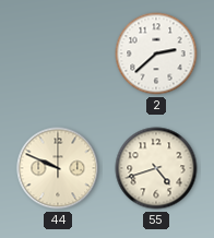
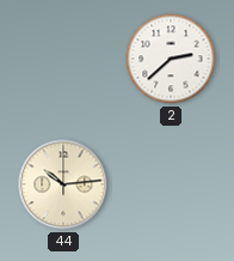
44: 9:49 -> 10:14
55: 4:42 -> none
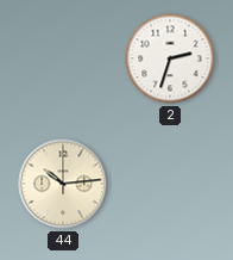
2: 2:38 -> 2:33
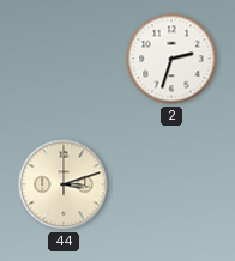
44: 10:14 -> 3:12
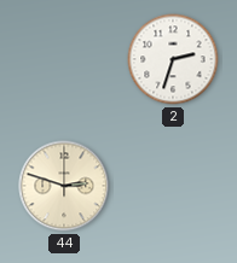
44: 3:12 -> 2:48
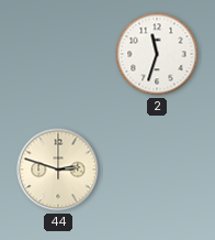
2: 2:33 -> 11:33
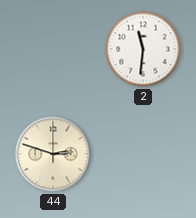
2: 11:33 -> 11:31
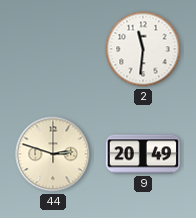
9: none -> 20:49
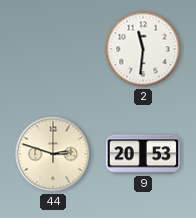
9: 20:49 -> 20:53
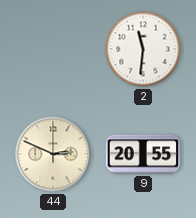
44: 2:48 -> 2:49
9: 20:53 -> 20:55
